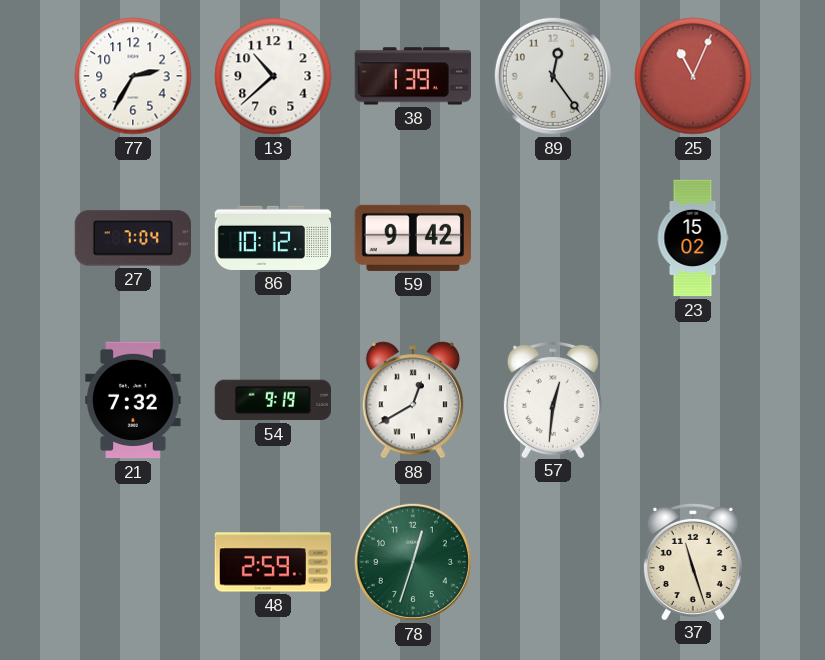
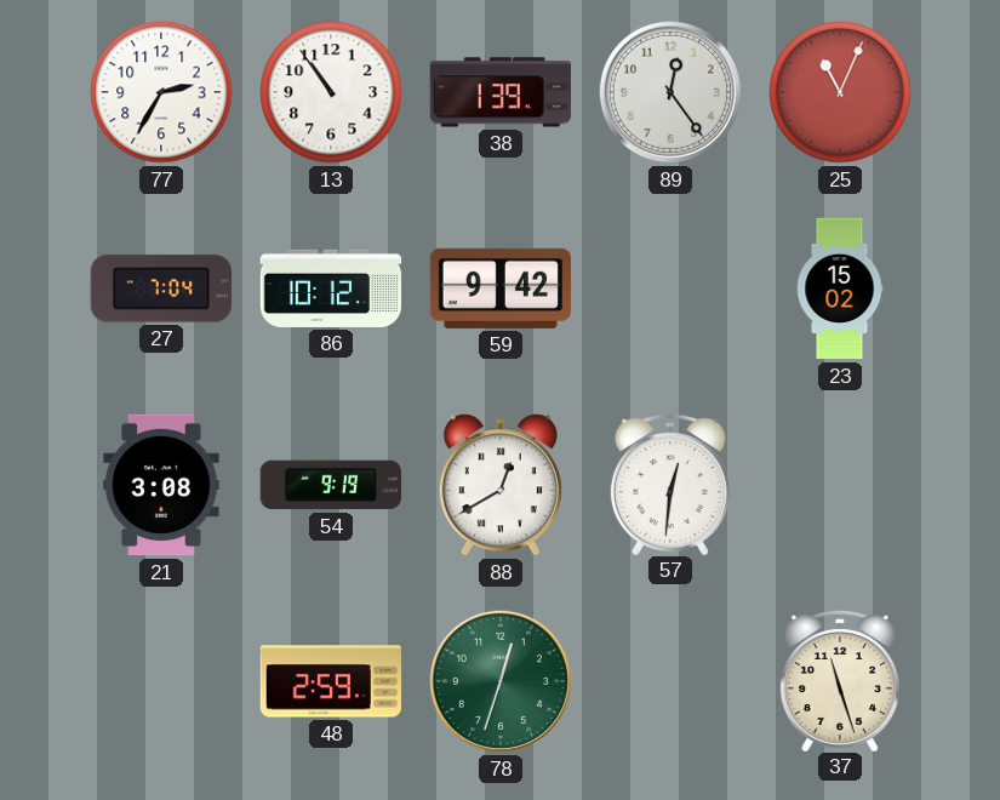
13: 10:38 -> 10:54
21: 7:32 -> 3:08
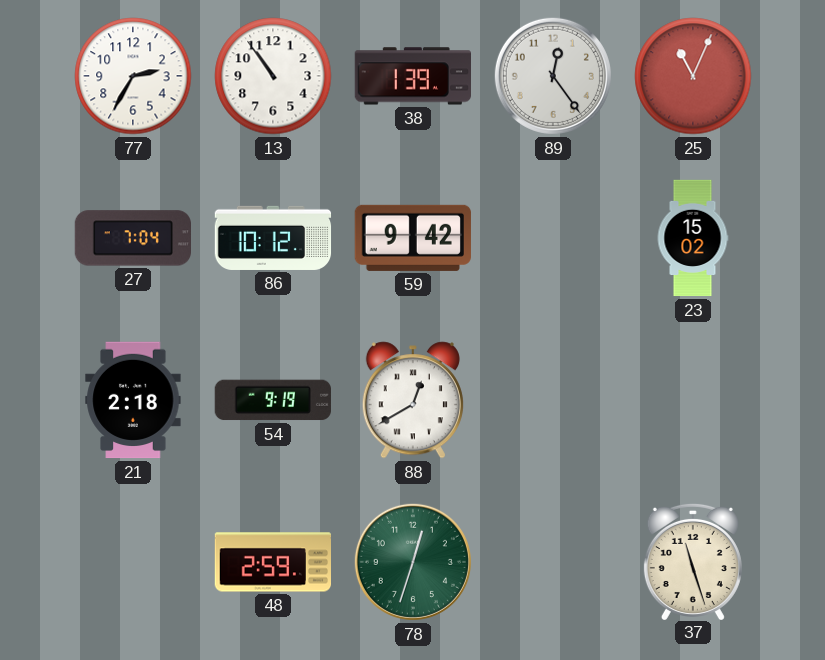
21: 3:08 -> 2:18
57: 12:31 -> none
